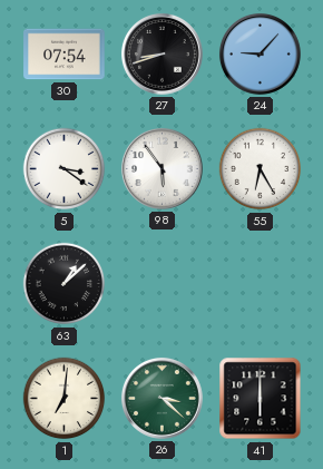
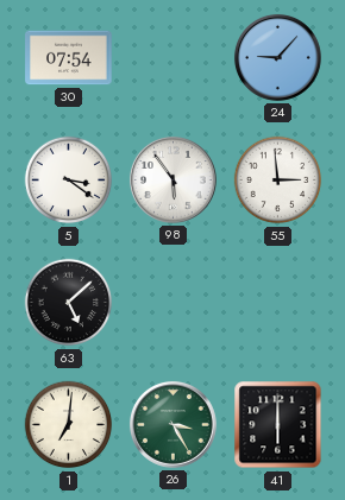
27: 8:42 -> none
55: 6:25 -> 2:59
63: 1:08 -> 5:08
26: 3:22 -> 3:25
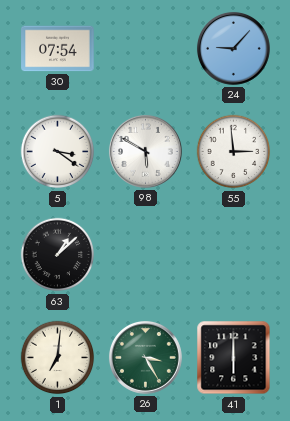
98: 5:54 -> 5:50
63: 5:08 -> 1:08
